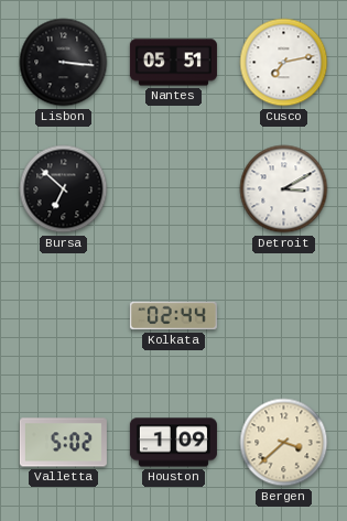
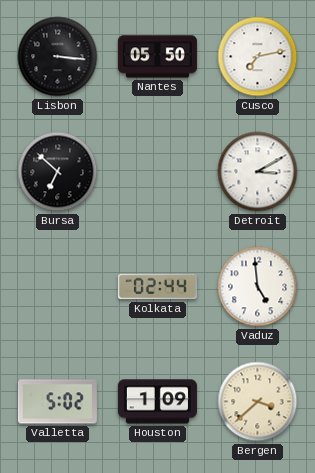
Nantes: 05:51 -> 05:50
Vaduz: none -> 4:59
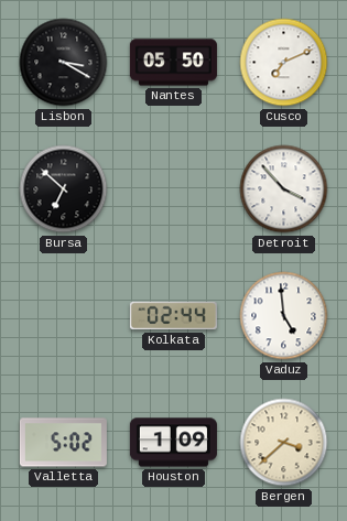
Lisbon: 3:16 -> 3:20
Cusco: 7:13 -> 7:11
Detroit: 3:10 -> 3:53
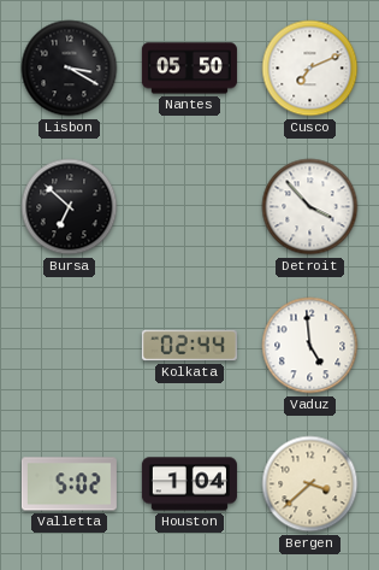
Houston: 1:09 -> 1:04
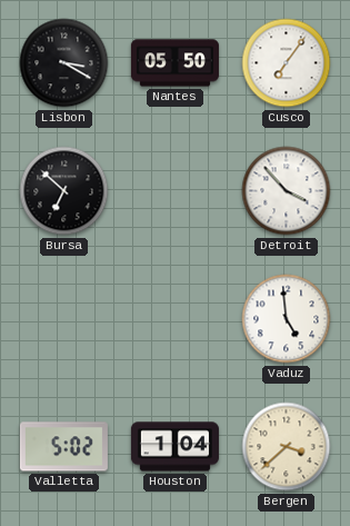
Cusco: 7:11 -> 7:06
Kolkata: 02:44 -> none
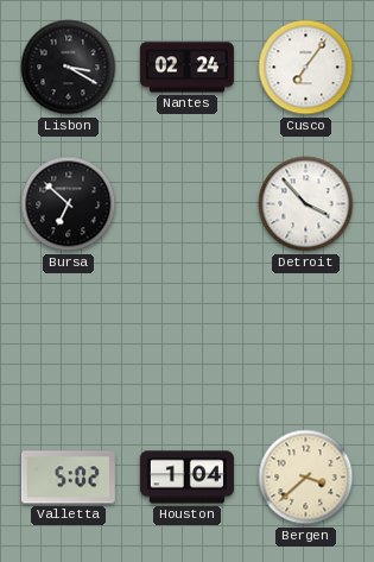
Nantes: 05:50 -> 02:24
Vaduz: 4:59 -> none
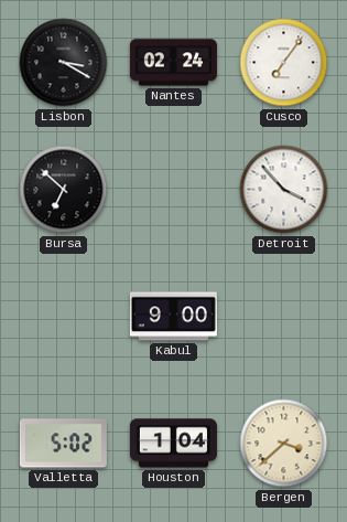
Kabul: none -> 9:00
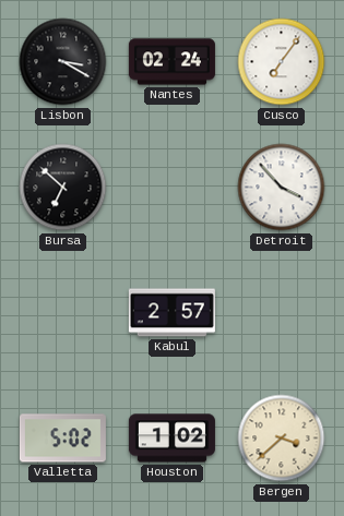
Kabul: 9:00 -> 2:57
Houston: 1:04 -> 1:02
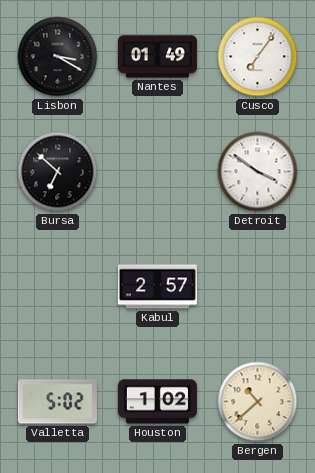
Nantes: 02:24 -> 01:49
Detroit: 3:53 -> 3:51
Bergen: 3:38 -> 10:38
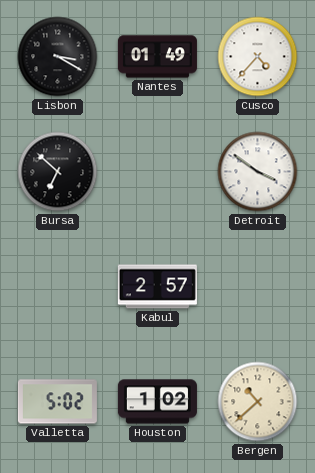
Cusco: 7:06 -> 4:37
